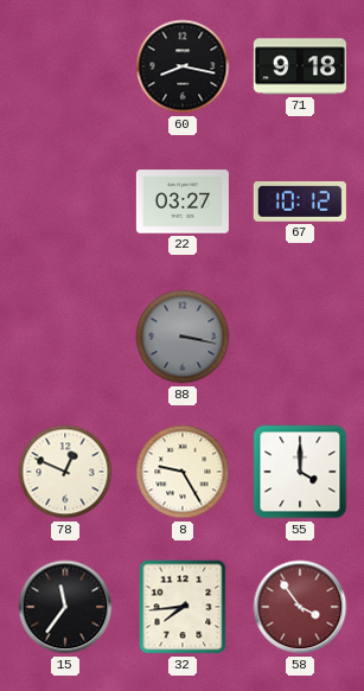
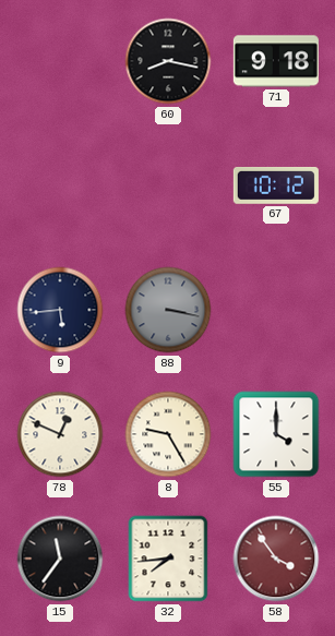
22: 03:27 -> none
9: none -> 5:44
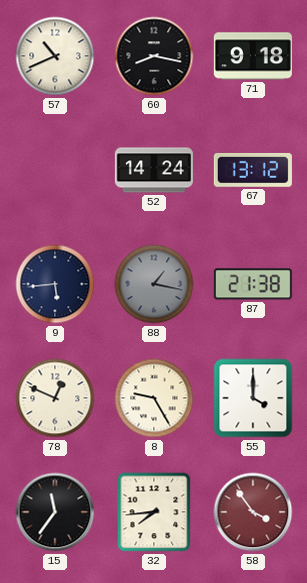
57: none -> 10:41
52: none -> 14:24
67: 10:12 -> 13:12
88: 3:17 -> 1:17
87: none -> 21:38
